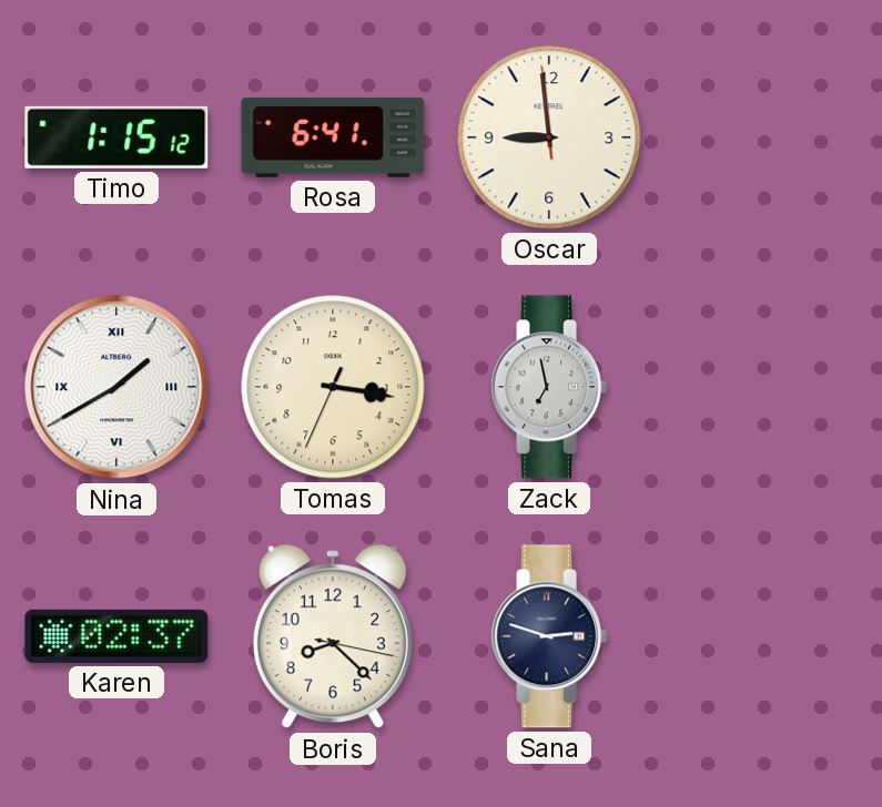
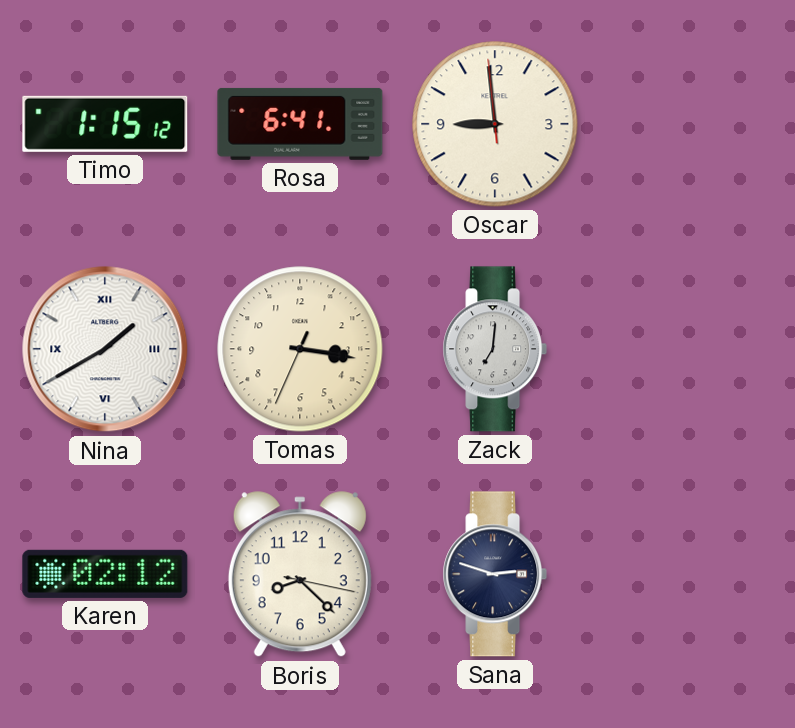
Zack: 6:58 -> 7:01
Karen: 02:37 -> 02:12
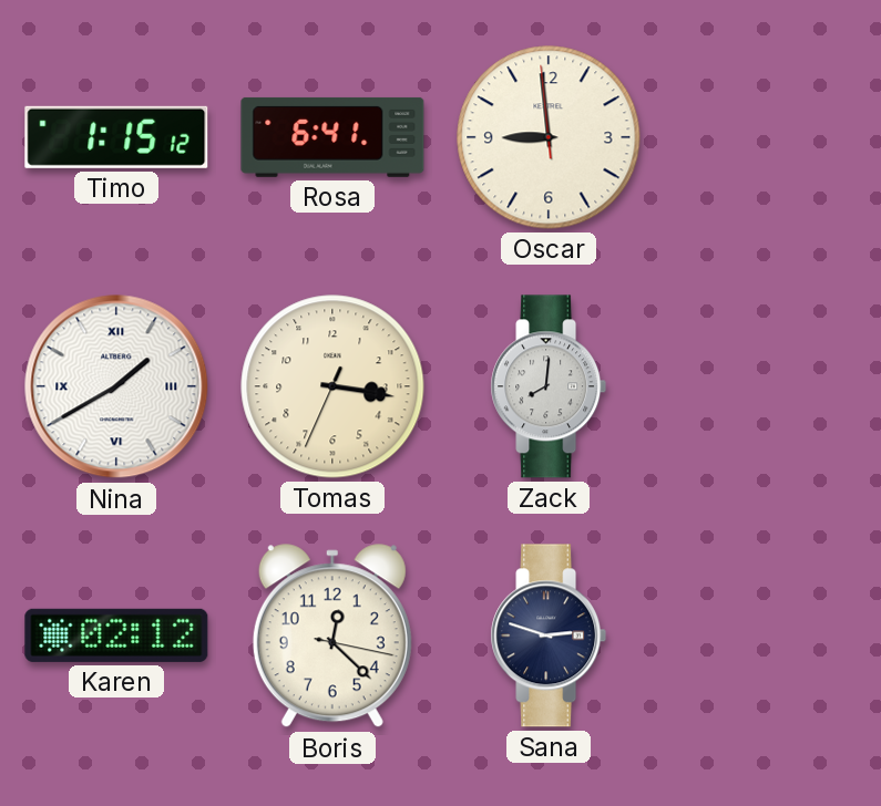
Zack: 7:01 -> 8:01
Boris: 8:22 -> 12:22
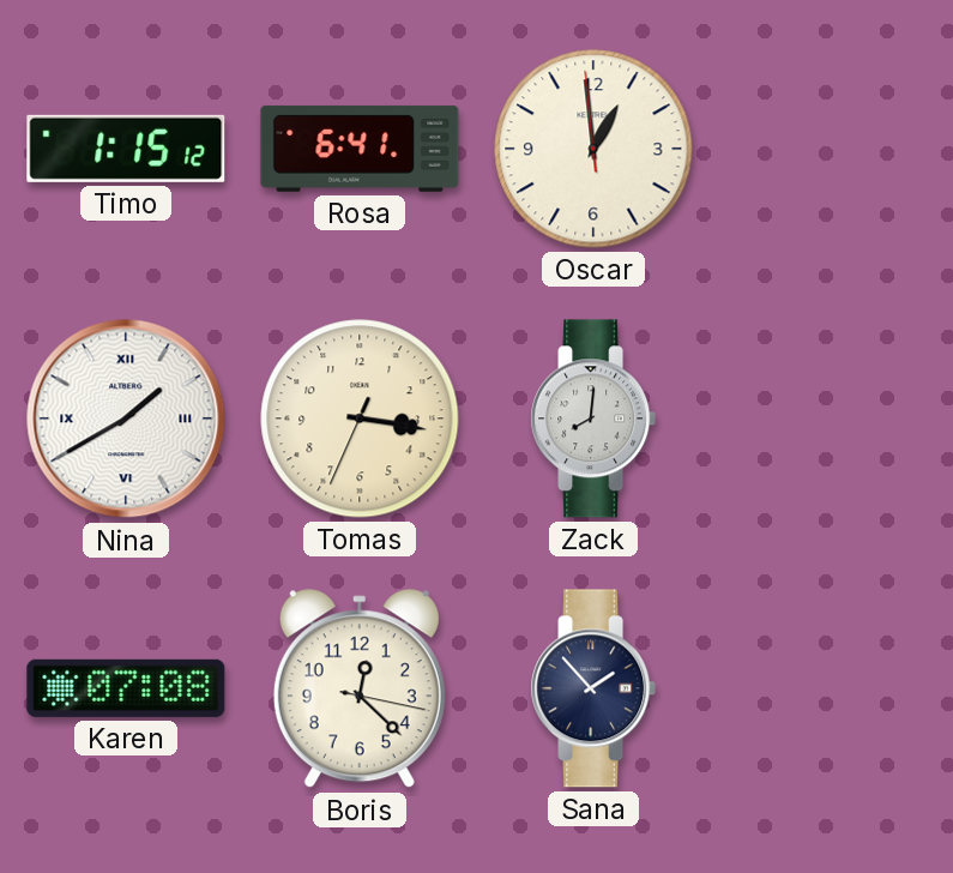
Oscar: 8:58 -> 12:58
Karen: 02:12 -> 07:08
Sana: 2:48 -> 1:53
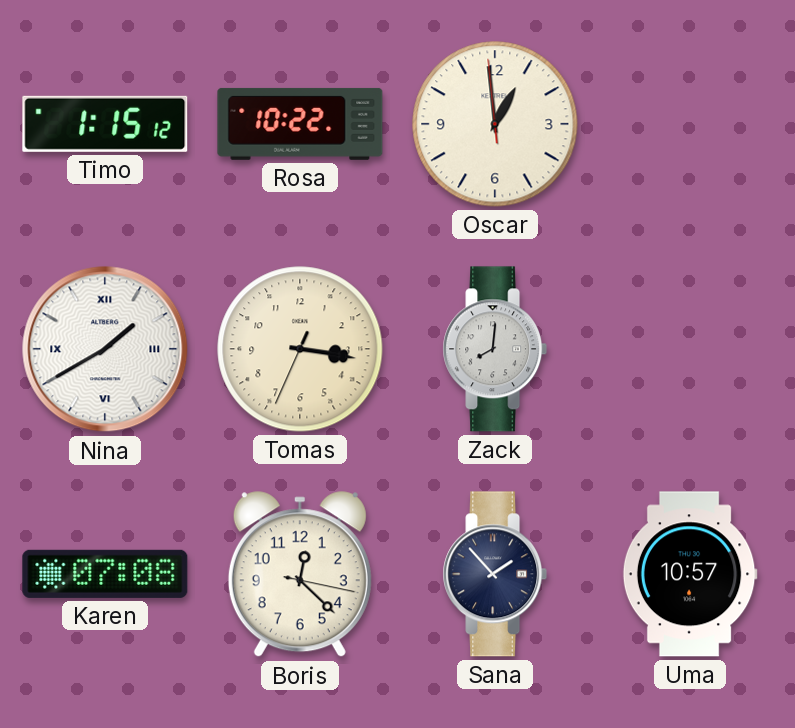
Rosa: 6:41 -> 10:22
Uma: none -> 10:57
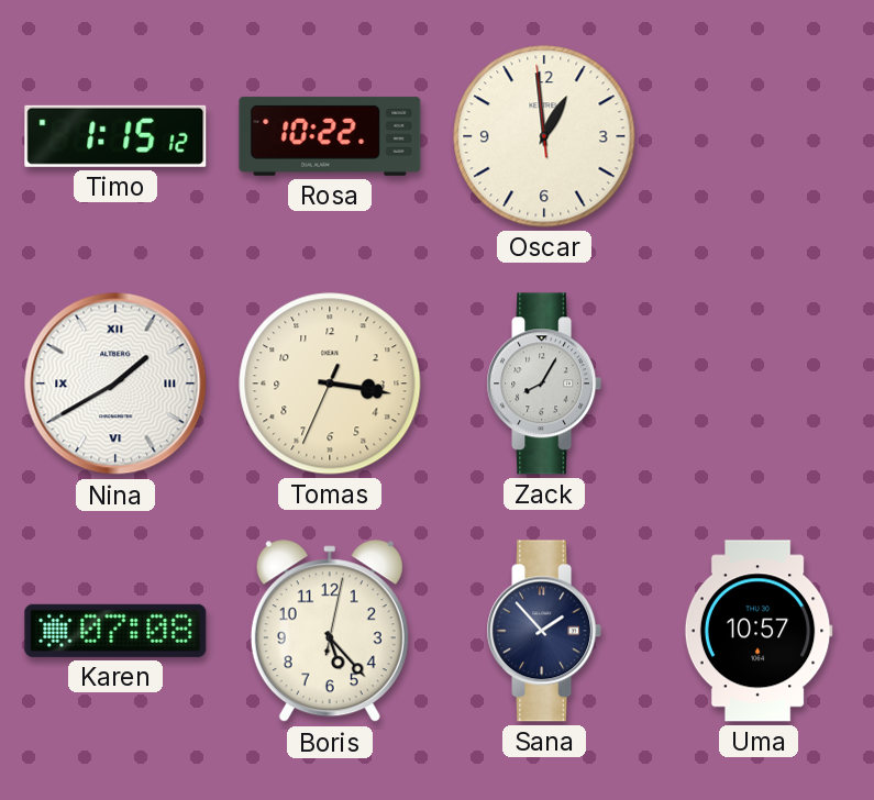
Zack: 8:01 -> 8:05
Boris: 12:22 -> 5:23
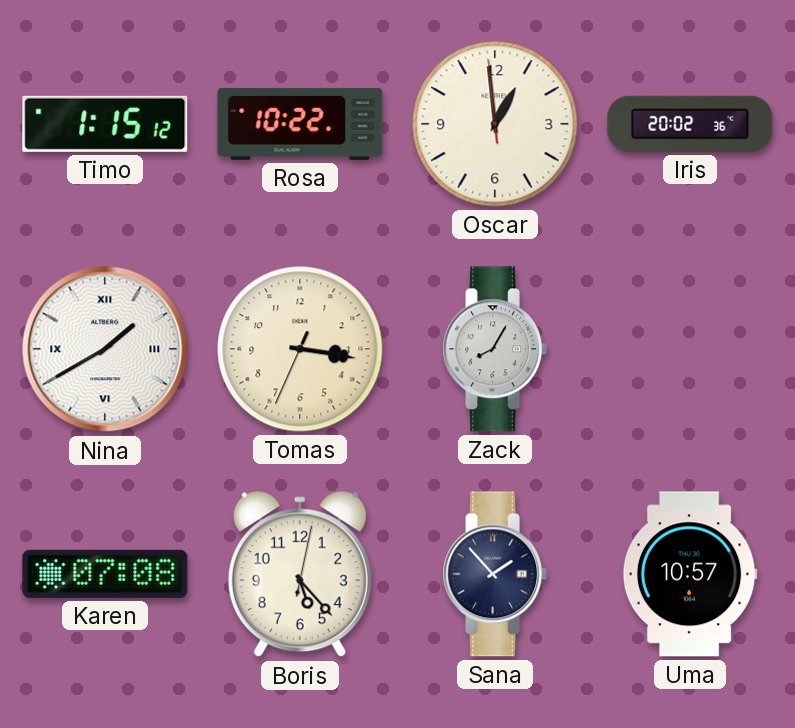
Iris: none -> 20:02
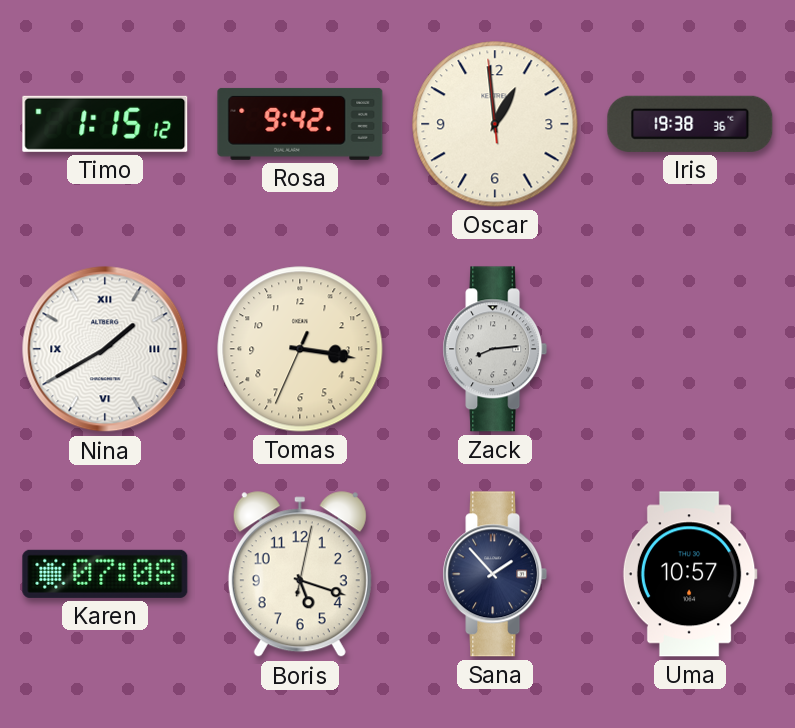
Rosa: 10:22 -> 9:42
Iris: 20:02 -> 19:38
Zack: 8:05 -> 8:14
Boris: 5:23 -> 5:18
